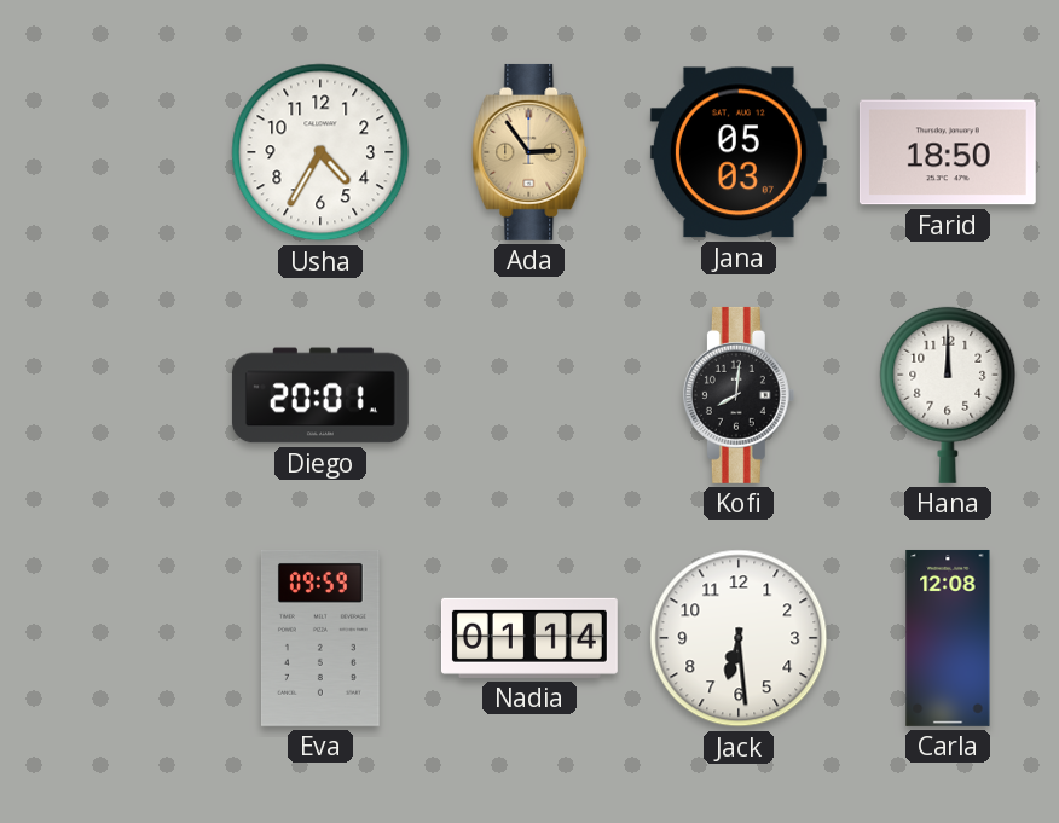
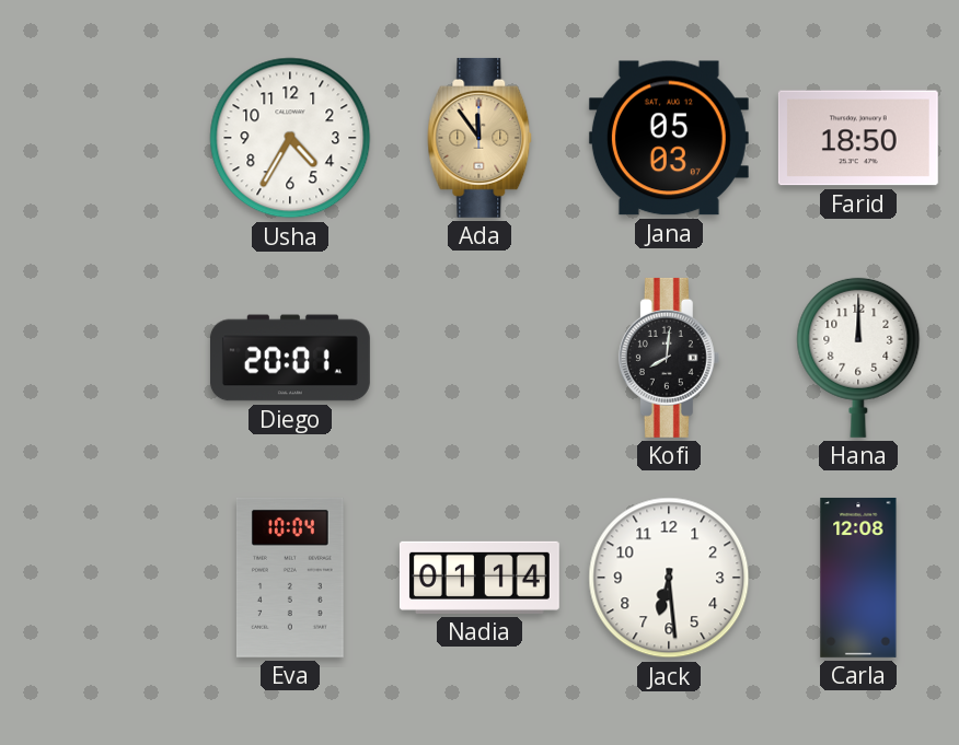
Ada: 2:54 -> 11:54
Eva: 09:59 -> 10:04
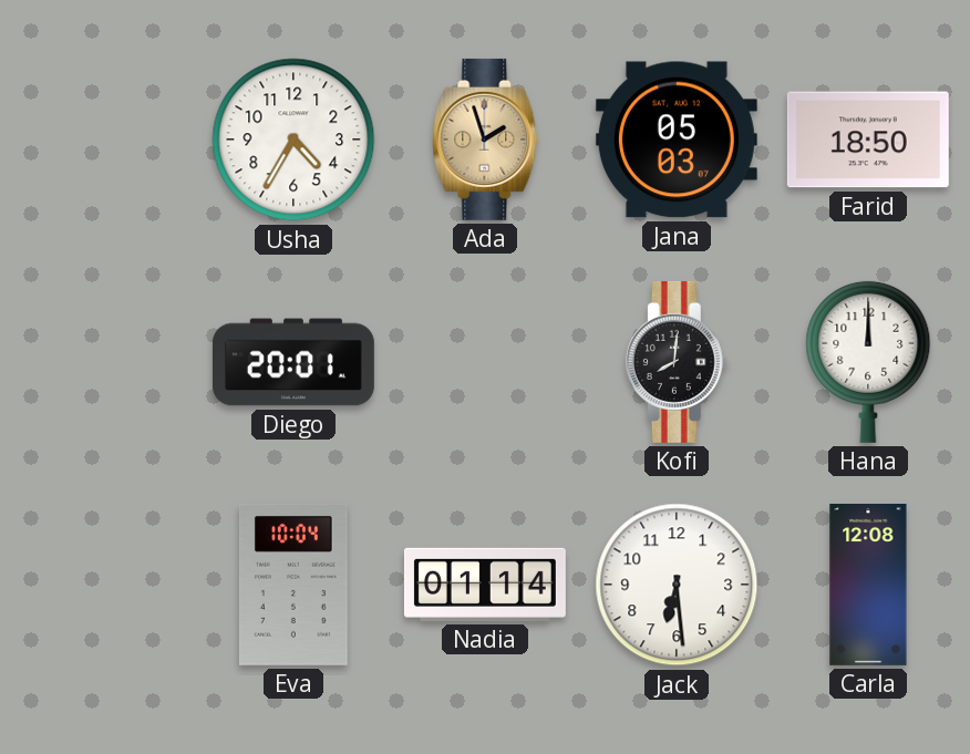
Ada: 11:54 -> 1:57
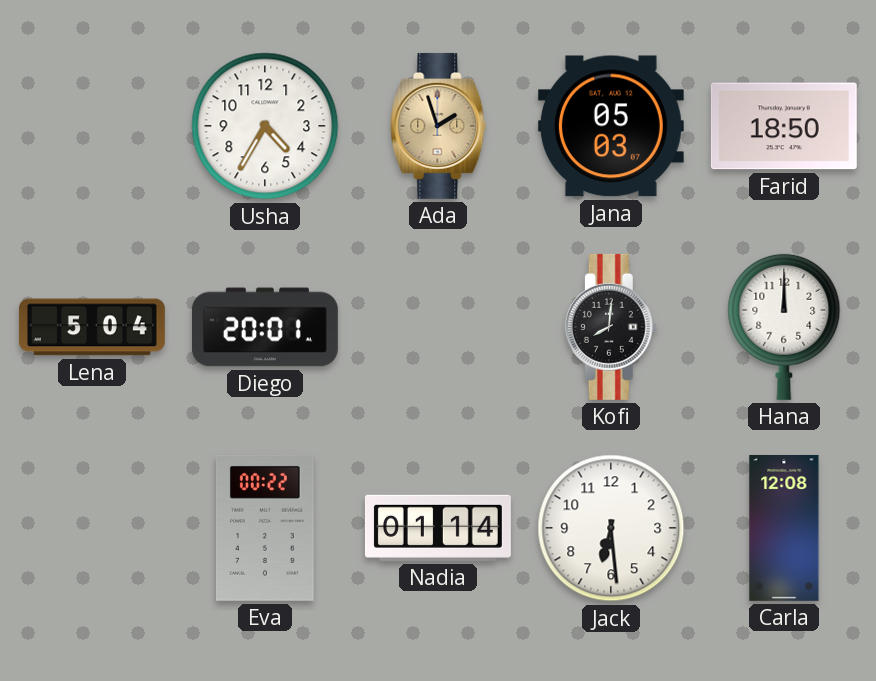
Lena: none -> 5:04
Eva: 10:04 -> 00:22
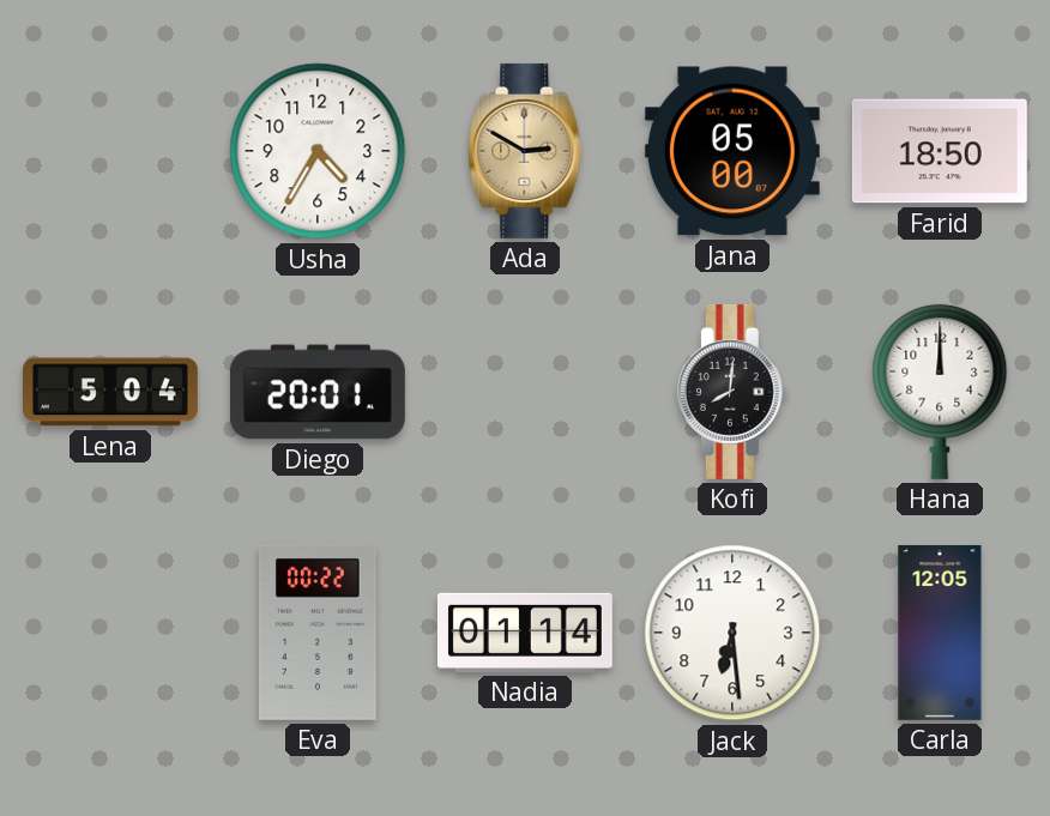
Ada: 1:57 -> 2:50
Jana: 05:03 -> 05:00
Carla: 12:08 -> 12:05
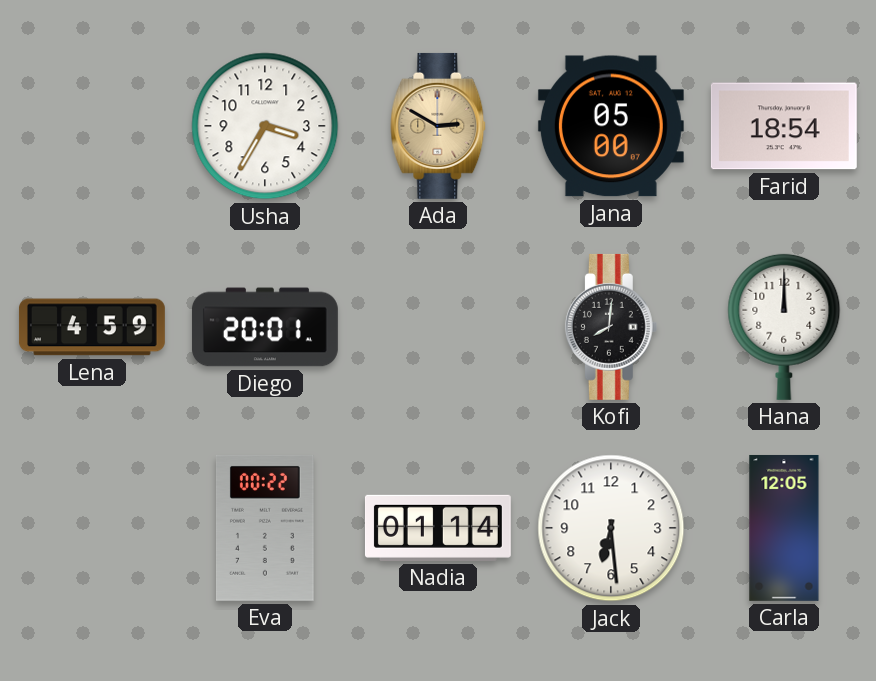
Usha: 4:35 -> 3:35
Farid: 18:50 -> 18:54
Lena: 5:04 -> 4:59
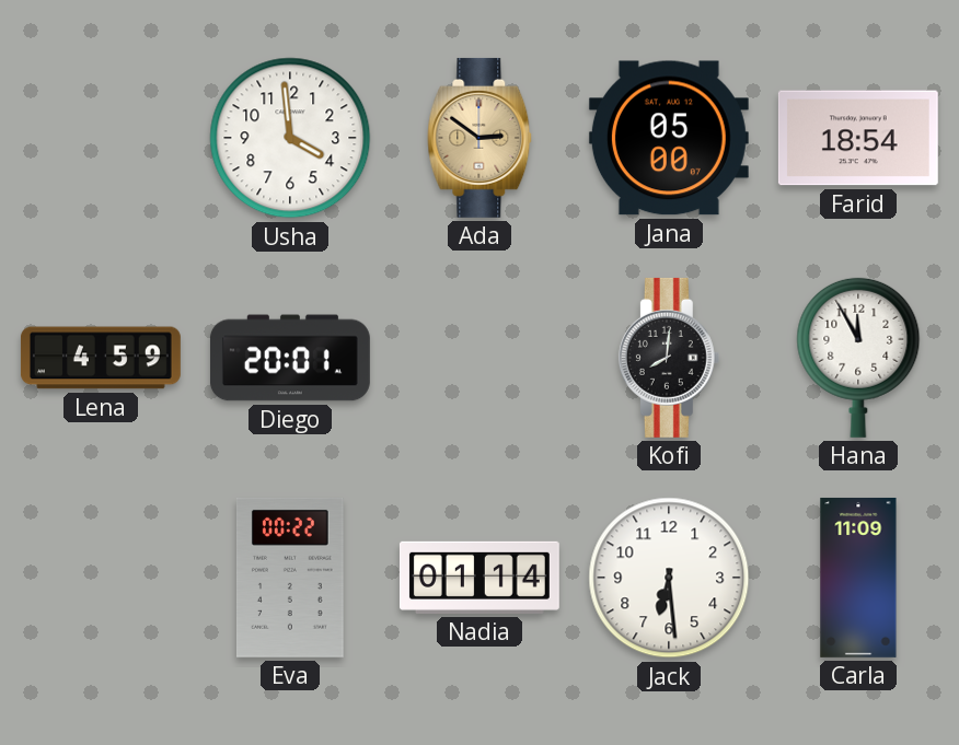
Usha: 3:35 -> 3:59
Ada: 2:50 -> 2:51
Hana: 12:00 -> 11:55
Carla: 12:05 -> 11:09
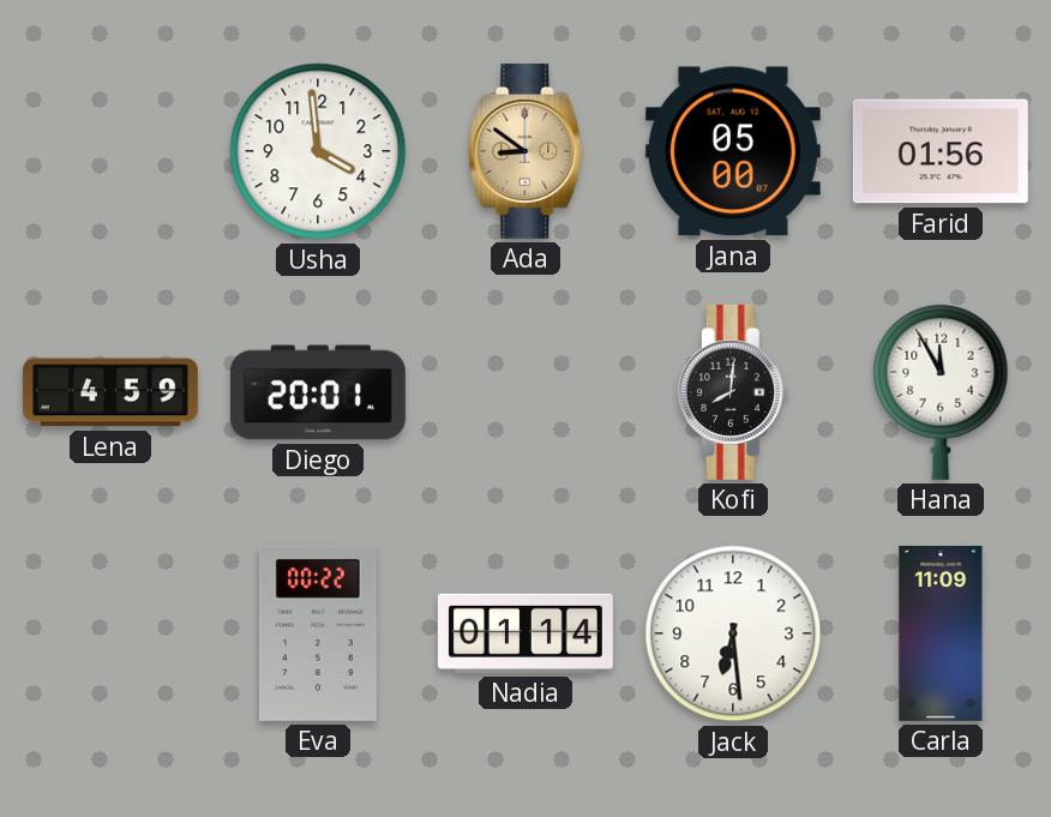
Ada: 2:51 -> 8:51
Farid: 18:54 -> 01:56
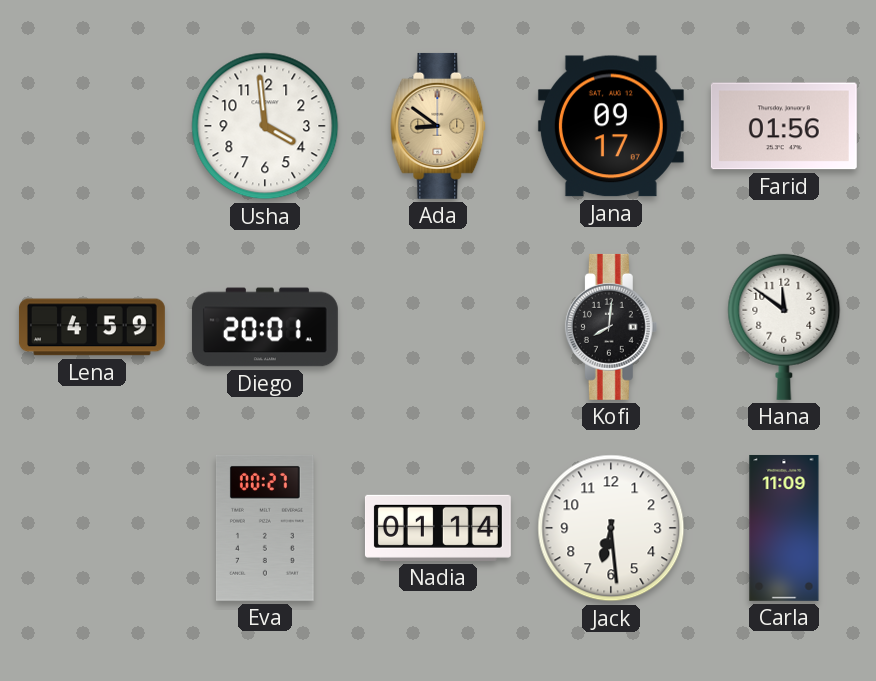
Jana: 05:00 -> 09:17
Hana: 11:55 -> 11:51
Eva: 00:22 -> 00:27
